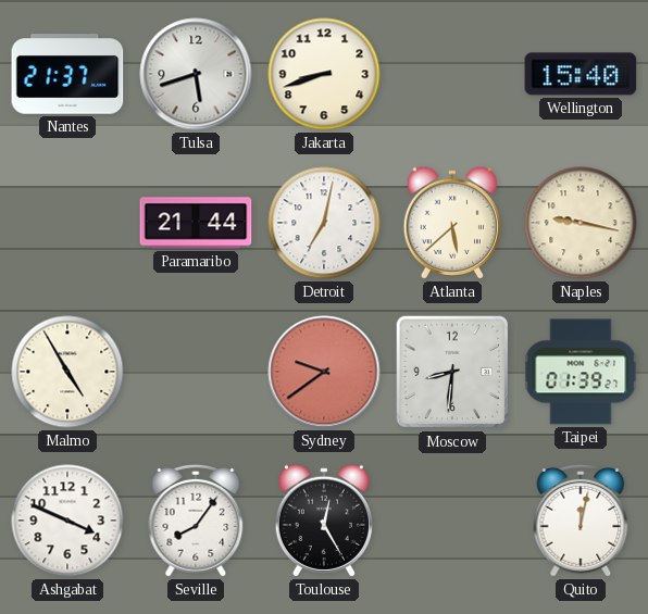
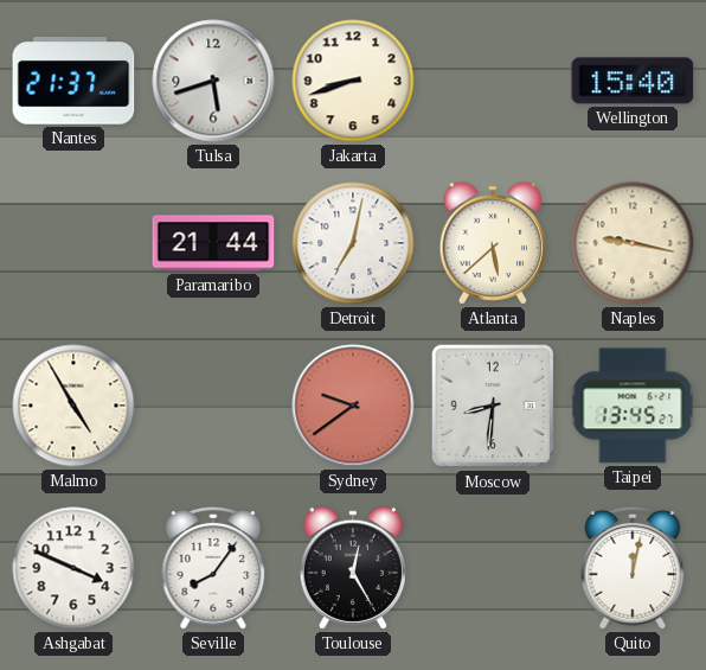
Taipei: 01:39 -> 13:45
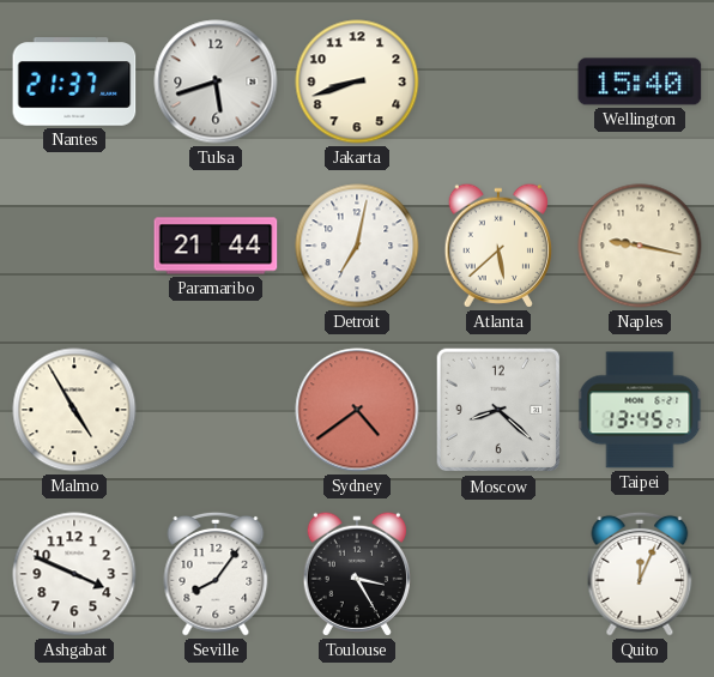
Sydney: 9:39 -> 4:39
Moscow: 8:31 -> 8:22
Toulouse: 12:25 -> 3:25
Quito: 12:02 -> 12:04
